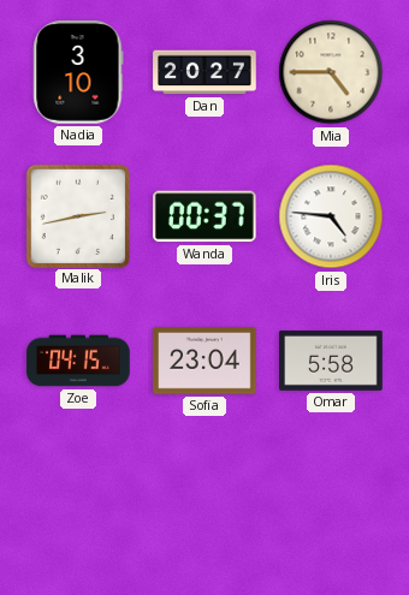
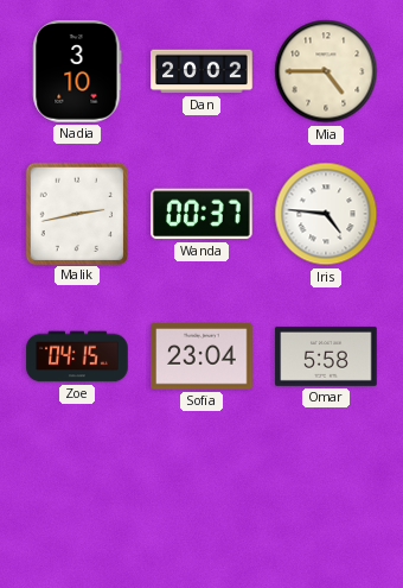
Dan: 20:27 -> 20:02
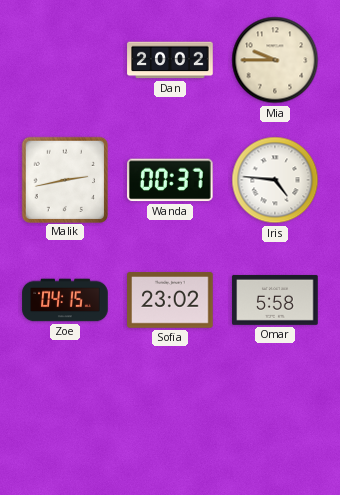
Nadia: 3:10 -> none
Mia: 4:45 -> 9:45
Sofia: 23:04 -> 23:02
